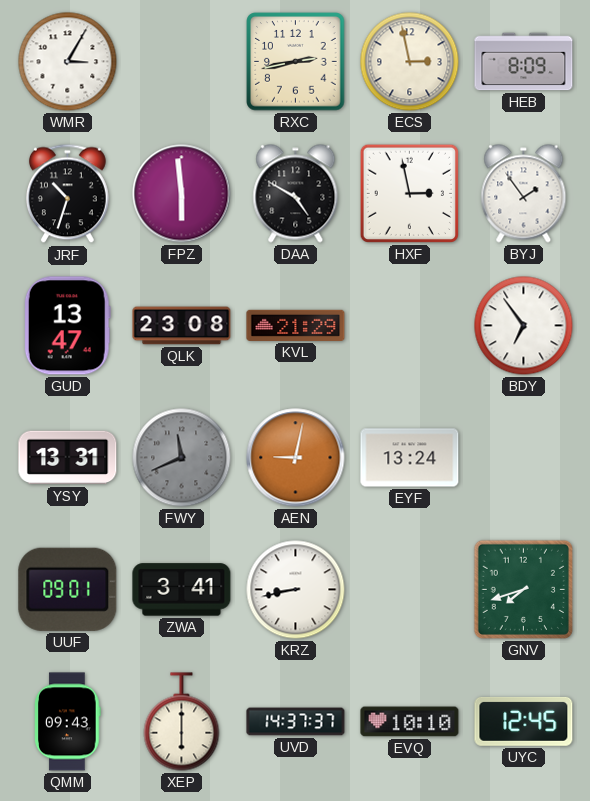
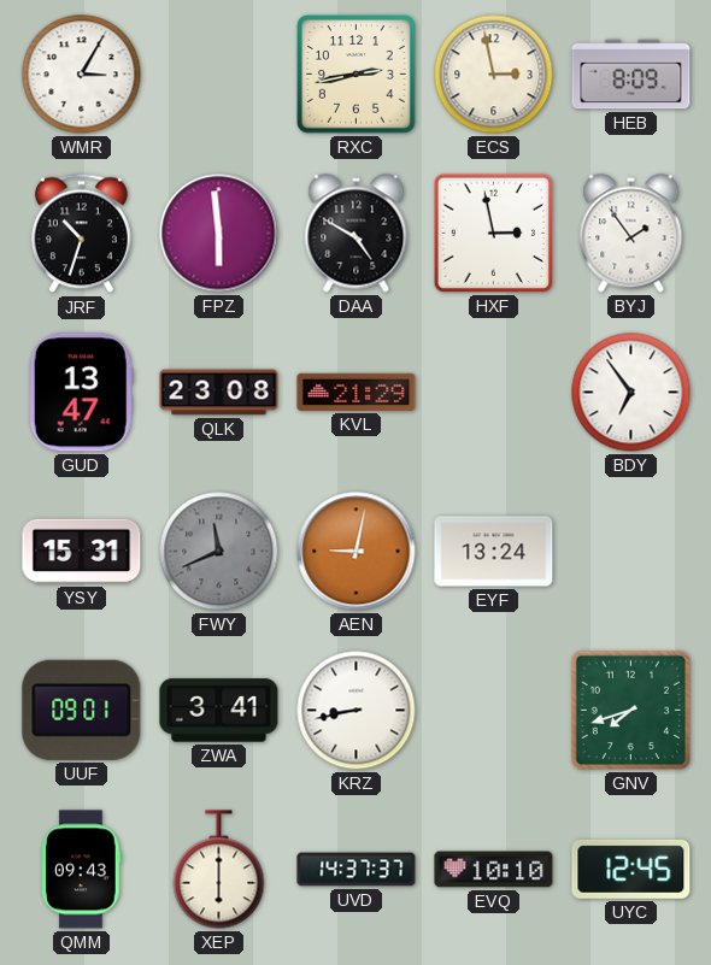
YSY: 13:31 -> 15:31
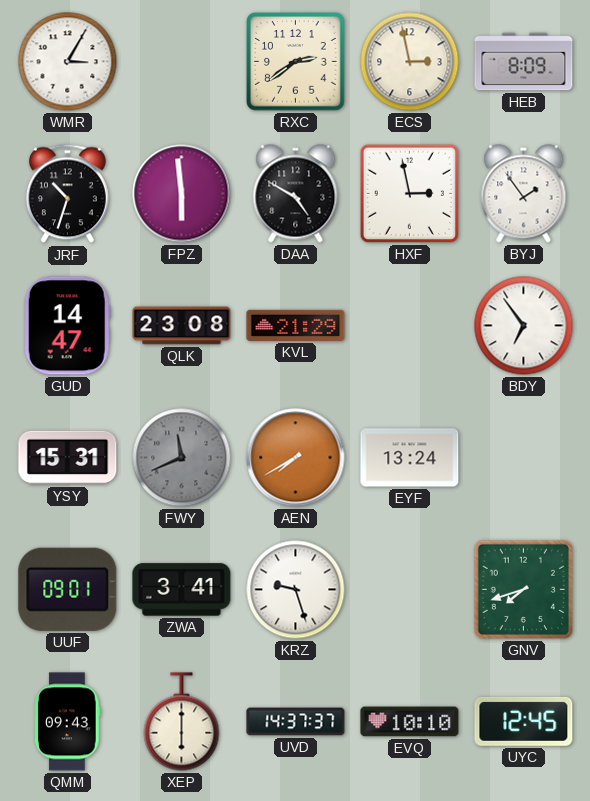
RXC: 2:43 -> 2:39
GUD: 13:47 -> 14:47
AEN: 9:02 -> 7:40
KRZ: 8:43 -> 9:27
